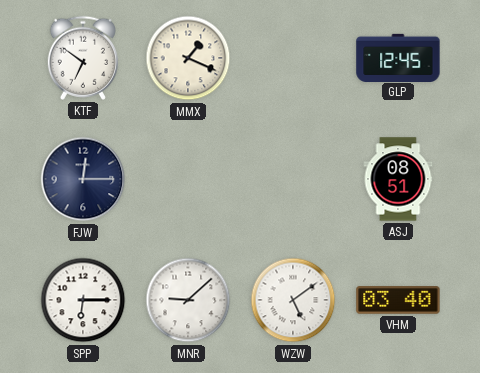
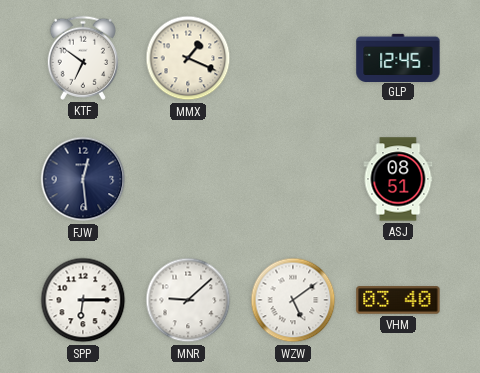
FJW: 12:15 -> 12:29
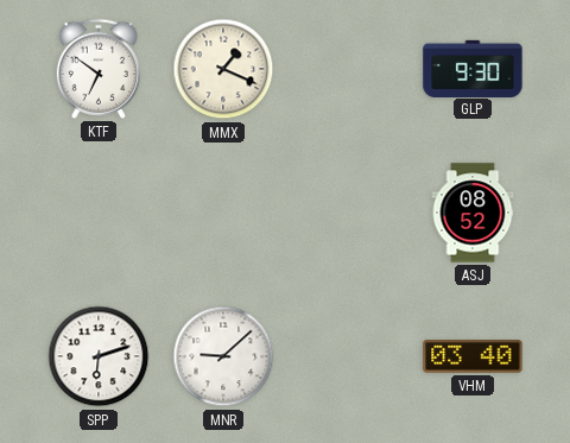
GLP: 12:45 -> 9:30
FJW: 12:29 -> none
ASJ: 08:51 -> 08:52
SPP: 6:15 -> 6:12
WZW: 5:09 -> none
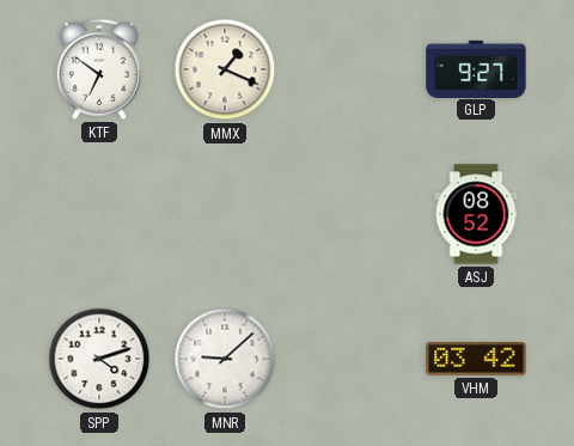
GLP: 9:30 -> 9:27
SPP: 6:12 -> 4:12
VHM: 03:40 -> 03:42
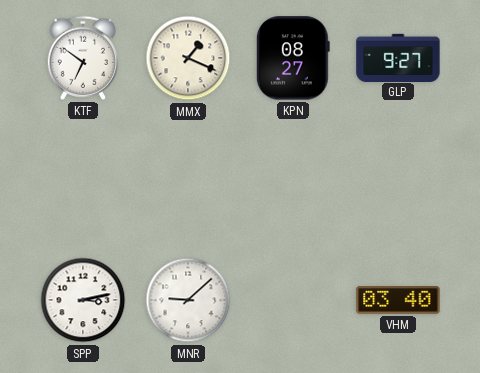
KPN: none -> 08:27
ASJ: 08:52 -> none
SPP: 4:12 -> 3:13
VHM: 03:42 -> 03:40
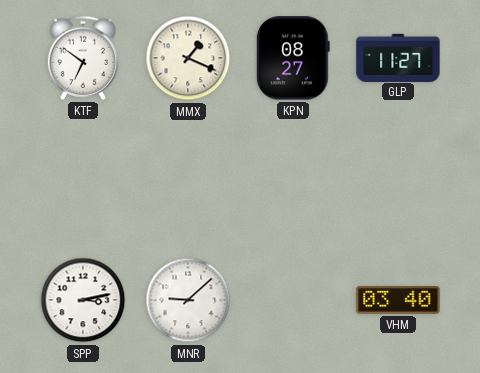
GLP: 9:27 -> 11:27
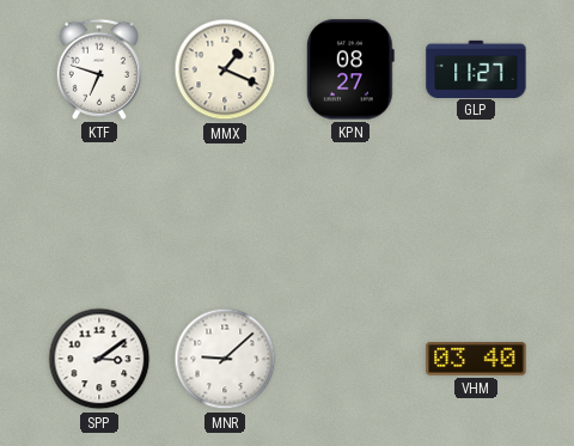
KTF: 6:51 -> 6:48
SPP: 3:13 -> 3:09
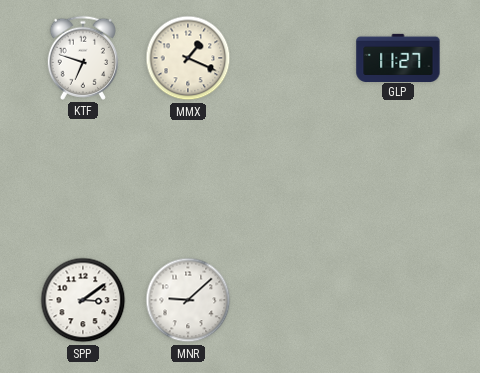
KPN: 08:27 -> none
VHM: 03:40 -> none
